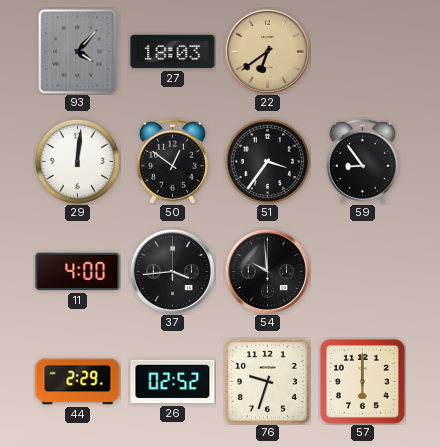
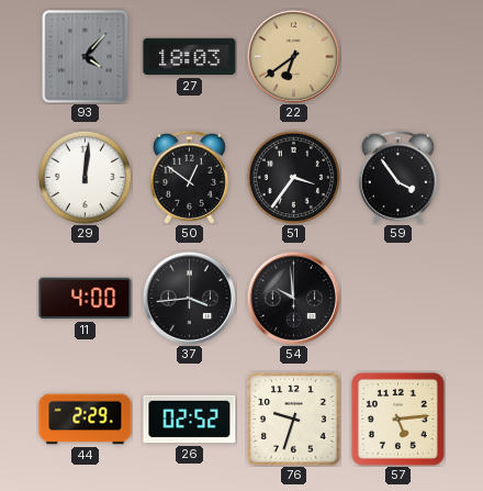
59: 8:54 -> 3:54
57: 6:00 -> 5:14
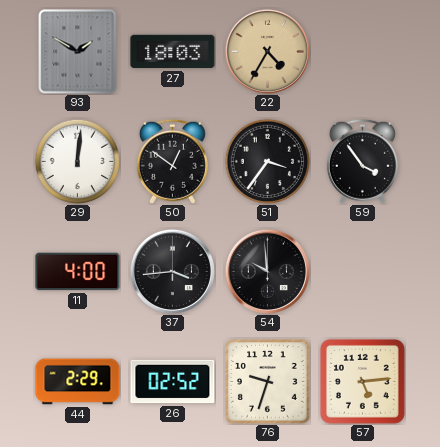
93: 4:07 -> 1:50
22: 6:39 -> 4:35
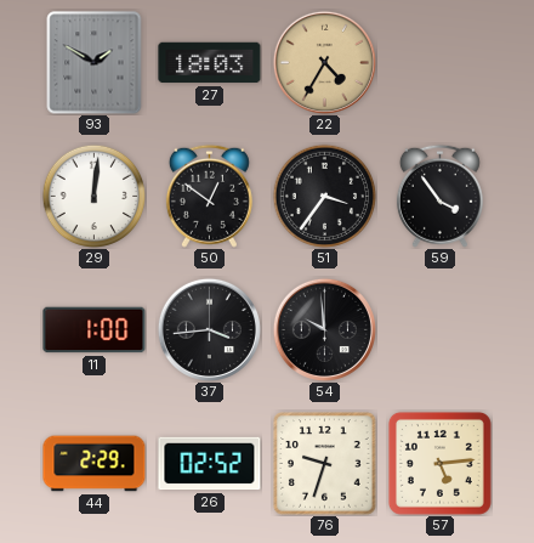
11: 4:00 -> 1:00
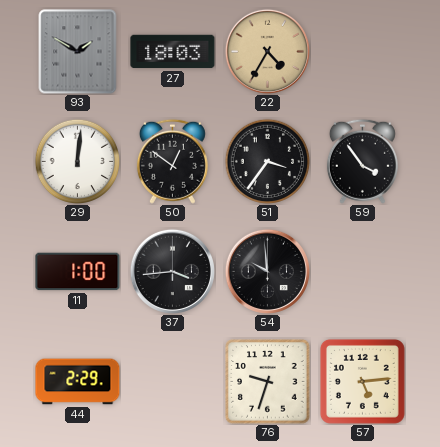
26: 02:52 -> none
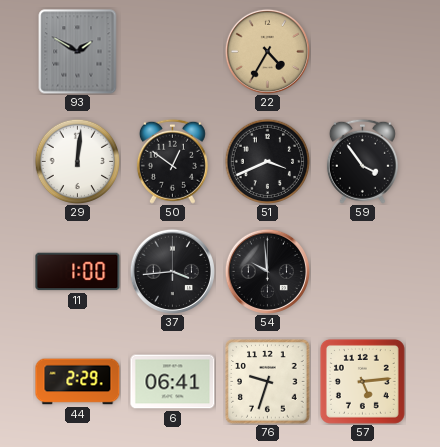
27: 18:03 -> none
51: 3:36 -> 3:41
6: none -> 06:41
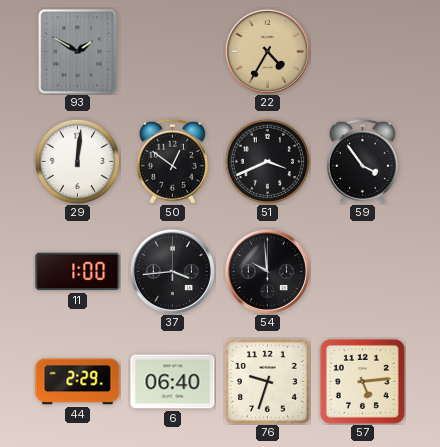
6: 06:41 -> 06:40
